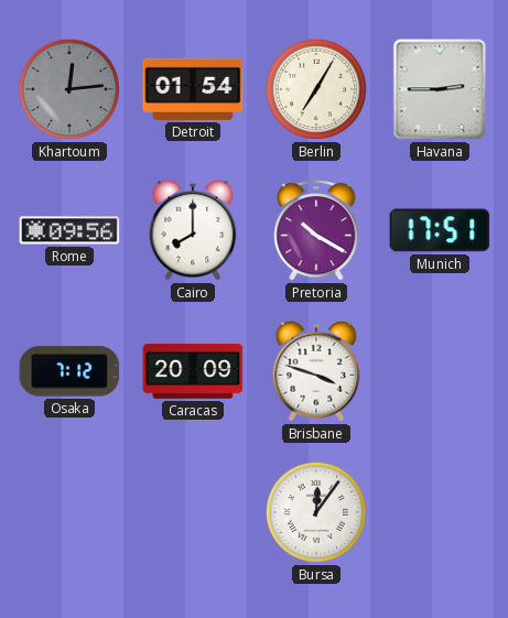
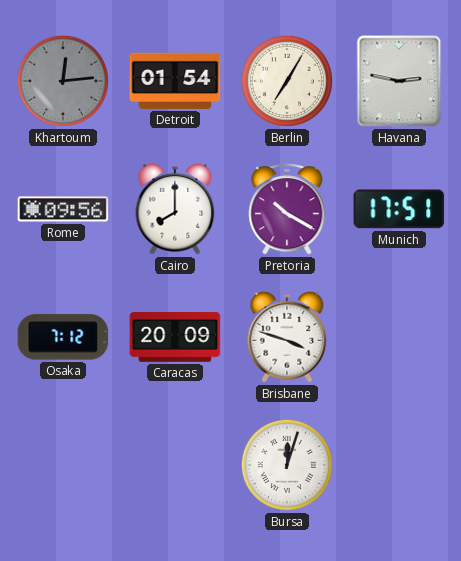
Havana: 2:45 -> 2:47
Bursa: 12:06 -> 12:03
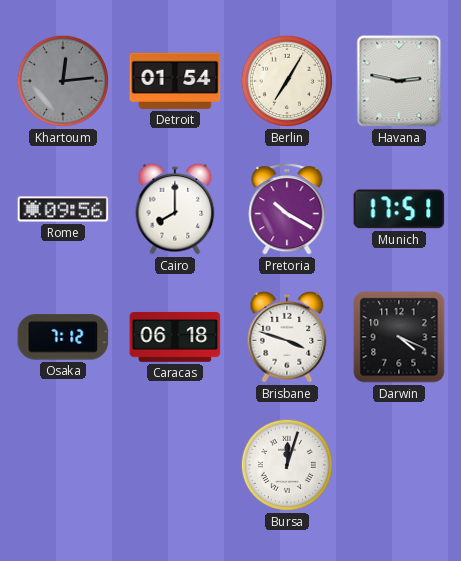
Caracas: 20:09 -> 06:18
Darwin: none -> 4:19
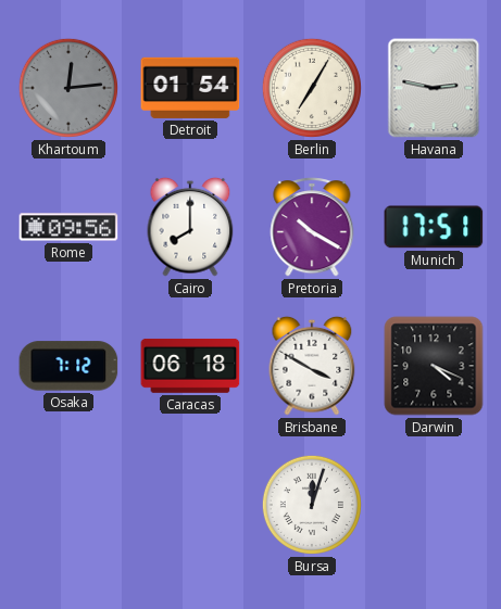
Brisbane: 3:48 -> 3:50
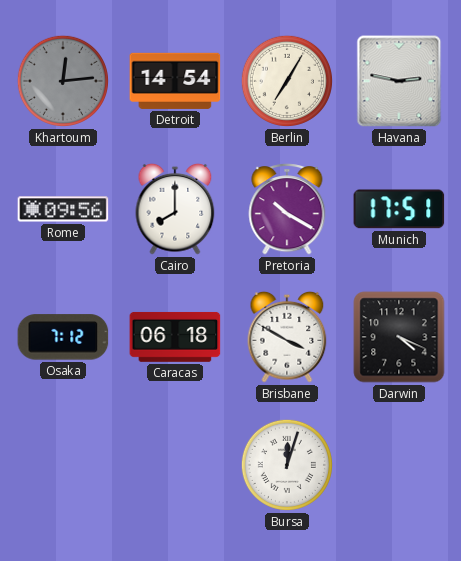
Detroit: 01:54 -> 14:54
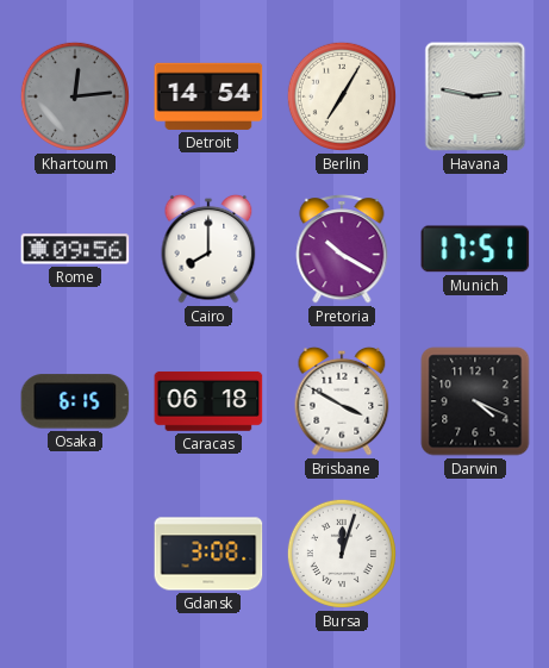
Osaka: 7:12 -> 6:15
Gdansk: none -> 3:08
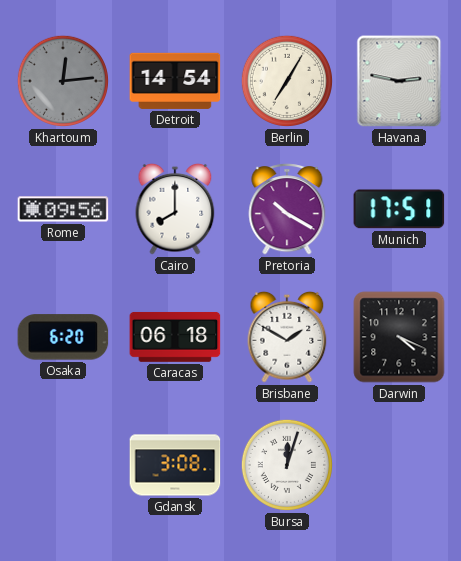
Osaka: 6:15 -> 6:20
Brisbane: 3:50 -> 1:50
